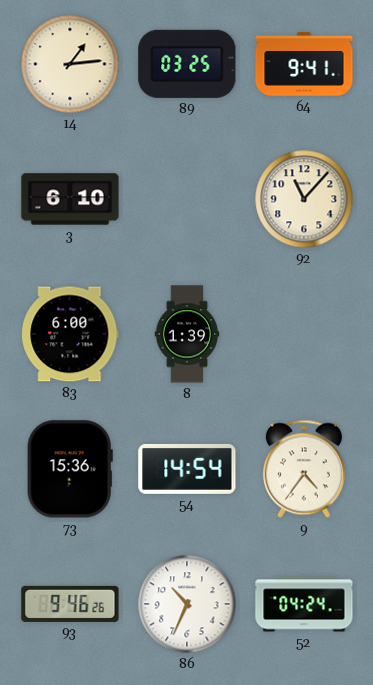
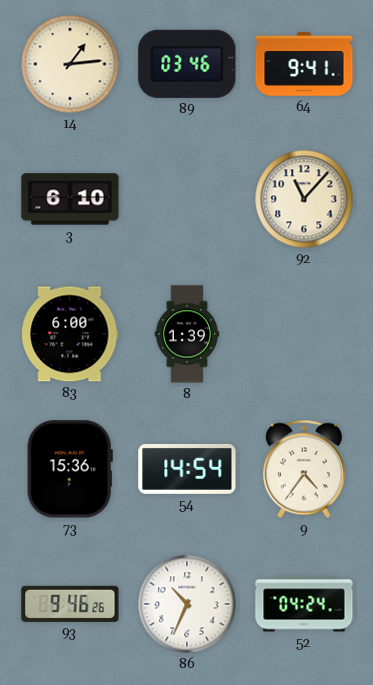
89: 03:25 -> 03:46
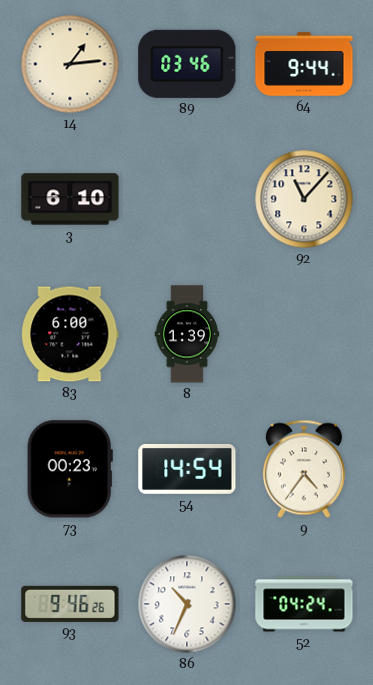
64: 9:41 -> 9:44
73: 15:36 -> 00:23
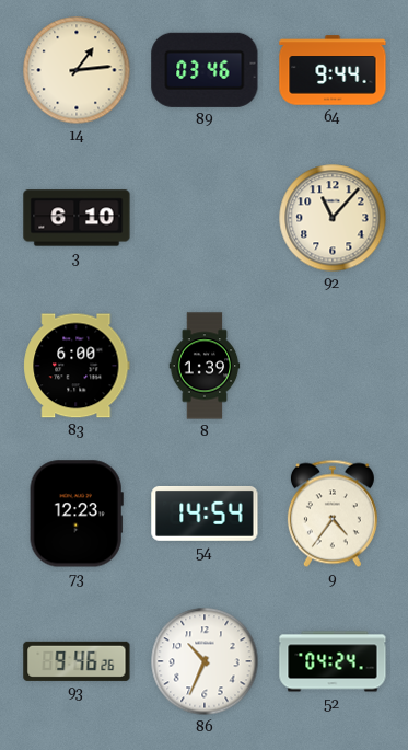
73: 00:23 -> 12:23
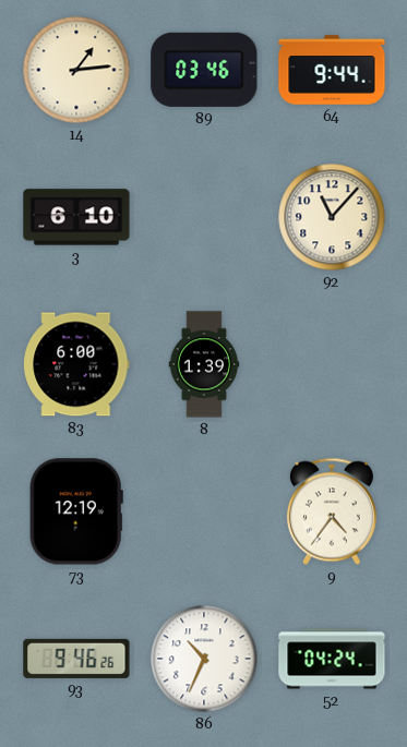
73: 12:23 -> 12:19
54: 14:54 -> none
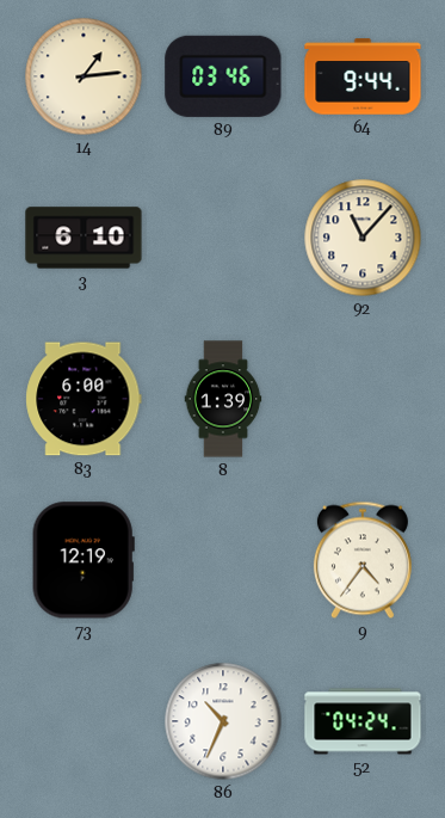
93: 9:46 -> none
